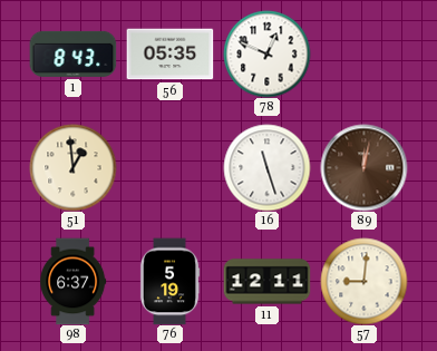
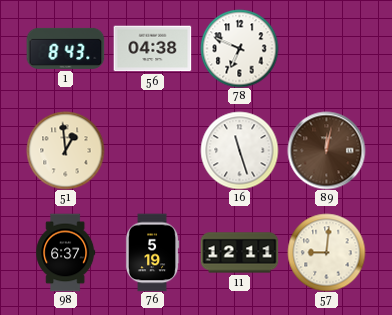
56: 05:35 -> 04:38
78: 12:49 -> 6:49
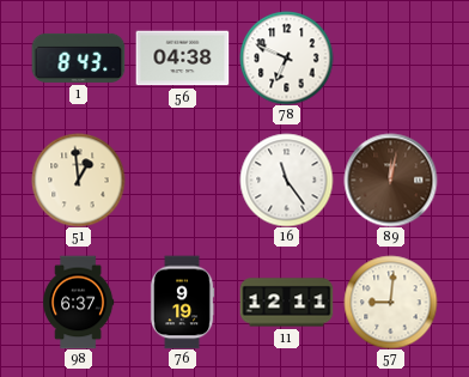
16: 11:27 -> 11:24
76: 5:19 -> 9:19
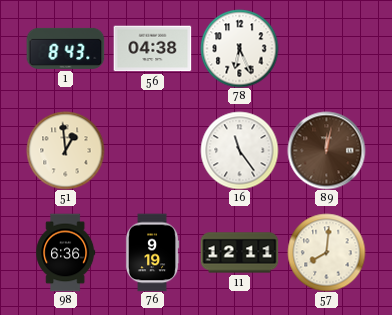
78: 6:49 -> 6:26
98: 6:37 -> 6:36
57: 9:01 -> 8:01
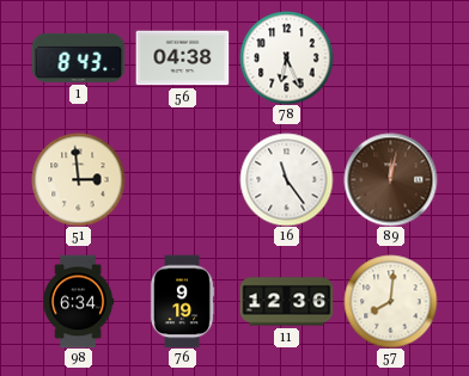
51: 12:59 -> 2:59
98: 6:36 -> 6:34
11: 12:11 -> 12:36
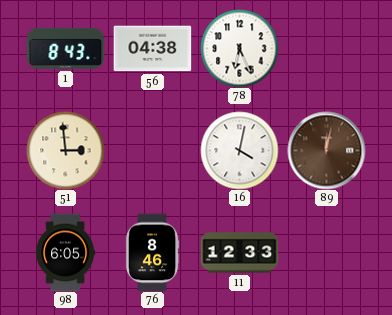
16: 11:24 -> 4:02
98: 6:34 -> 6:05
76: 9:19 -> 8:46
11: 12:36 -> 12:33
57: 8:01 -> none
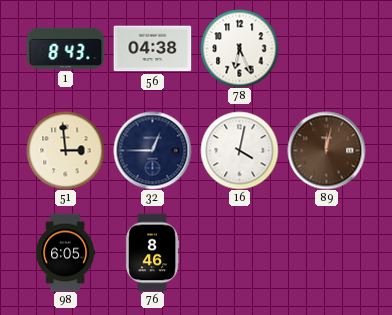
32: none -> 12:45
11: 12:33 -> none
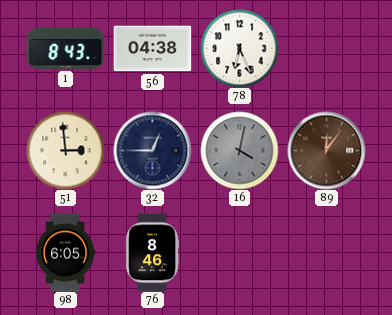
16 dial: white -> grey
89: 12:02 -> 12:06
